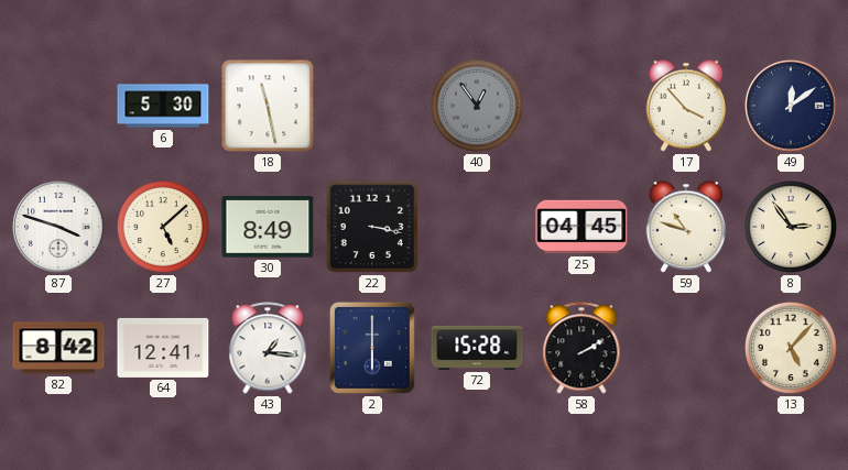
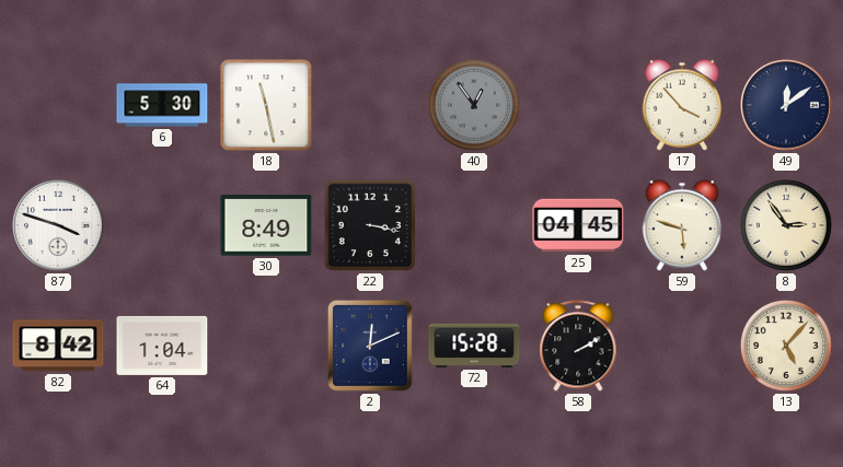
27: 5:08 -> none
59: 10:48 -> 5:48
64: 12:41 -> 1:04
43: 1:16 -> none
2: 6:00 -> 12:11
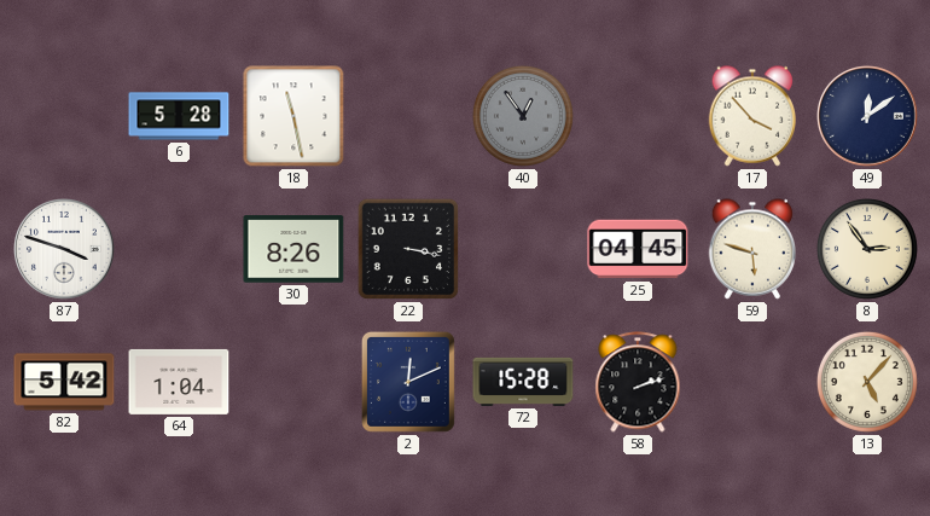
6: 5:30 -> 5:28
30: 8:49 -> 8:26
82: 8:42 -> 5:42
58: 2:10 -> 2:12
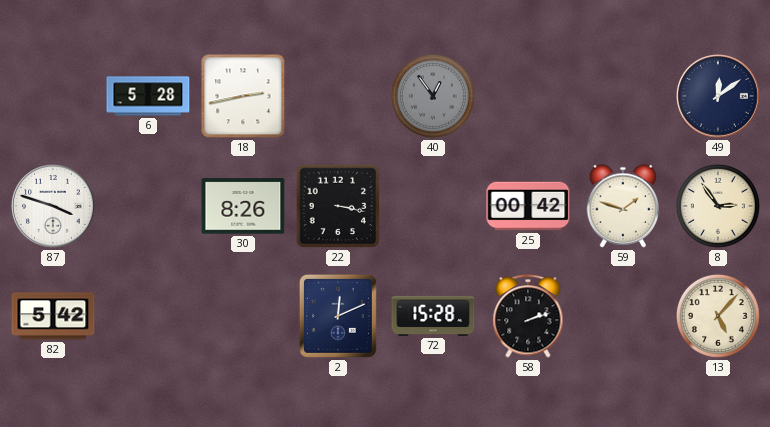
18: 11:28 -> 2:43
17: 3:53 -> none
25: 04:45 -> 00:42
59: 5:48 -> 1:48
64: 1:04 -> none
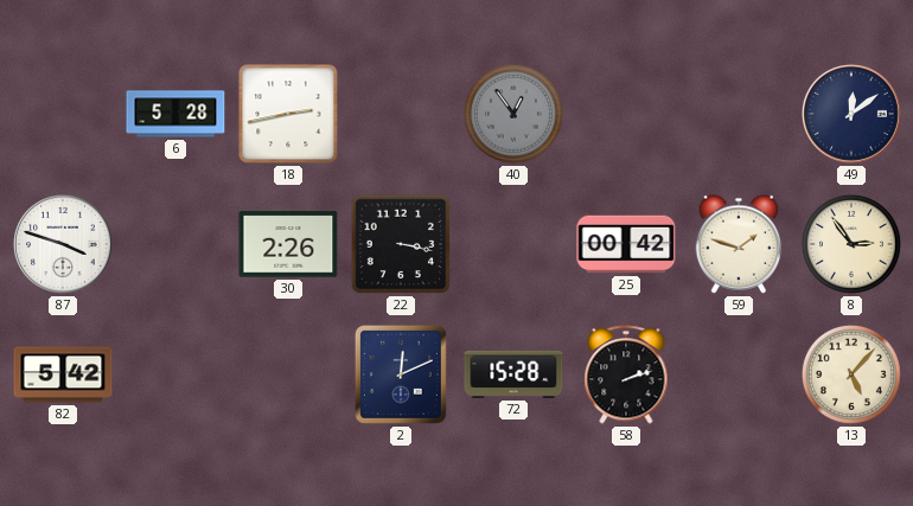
30: 8:26 -> 2:26
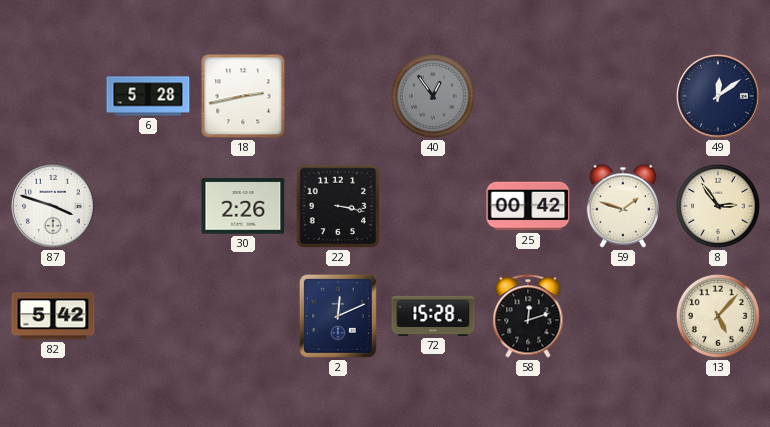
58: 2:12 -> 12:12
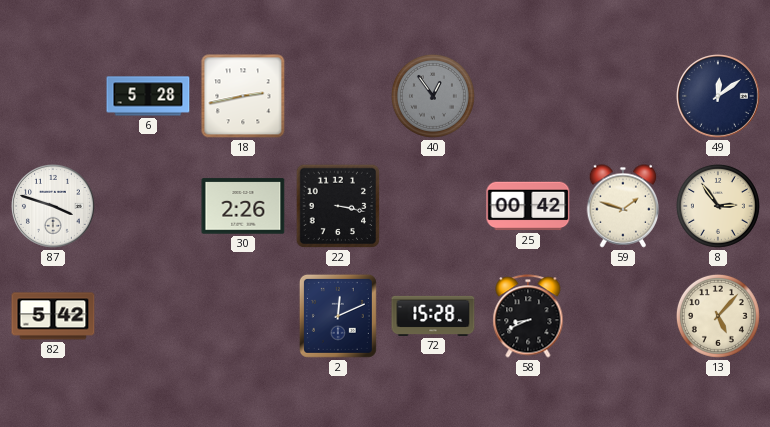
58: 12:12 -> 8:41
